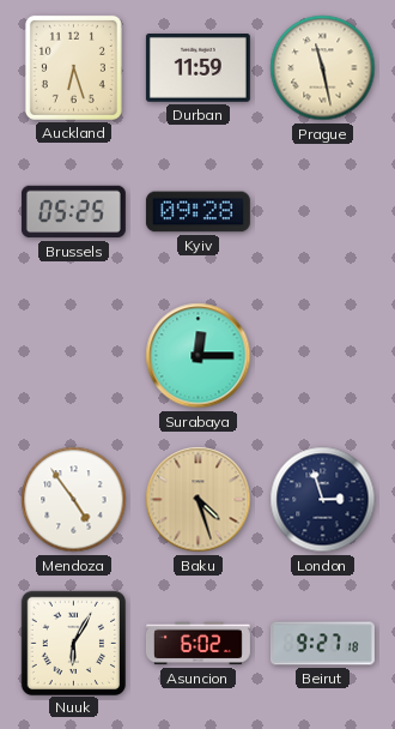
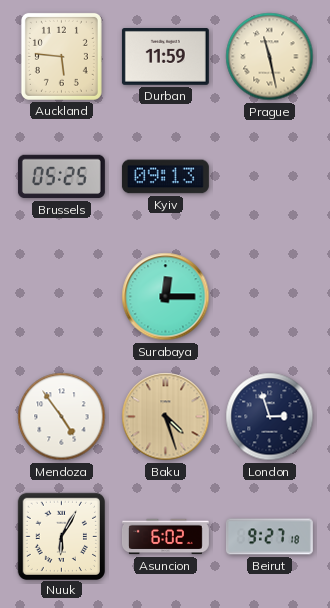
Auckland: 6:27 -> 5:46
Kyiv: 09:28 -> 09:13
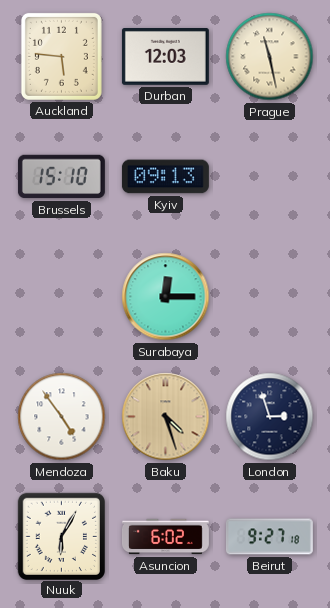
Durban: 11:59 -> 12:03
Brussels: 05:25 -> 15:10
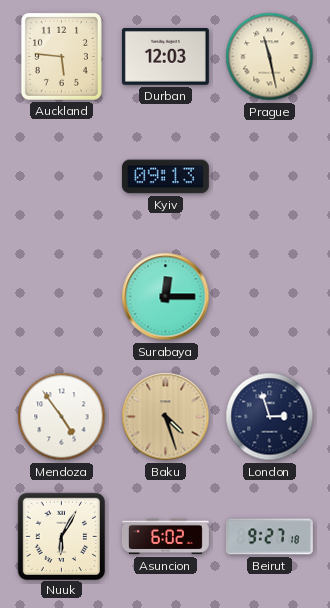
Brussels: 15:10 -> none
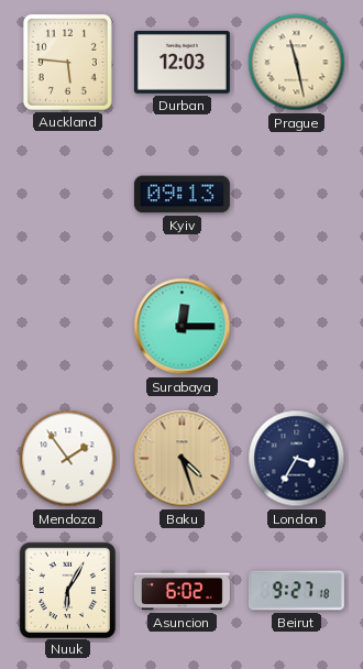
Mendoza: 4:54 -> 1:54
London: 2:57 -> 3:35
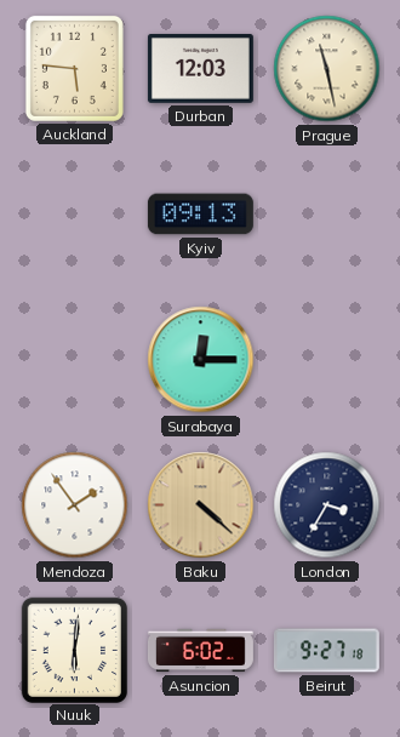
Baku: 4:27 -> 4:22
Nuuk: 6:05 -> 6:01
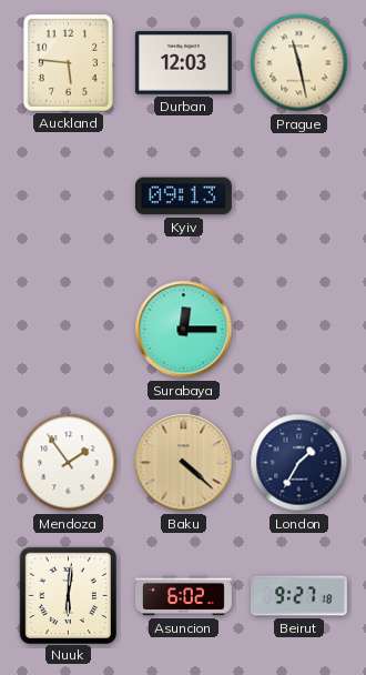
London: 3:35 -> 1:35
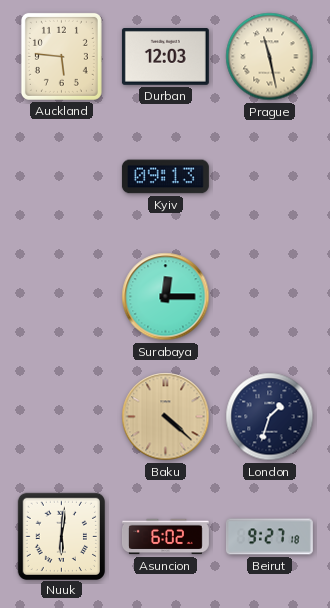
Mendoza: 1:54 -> none
London: 1:35 -> 1:33
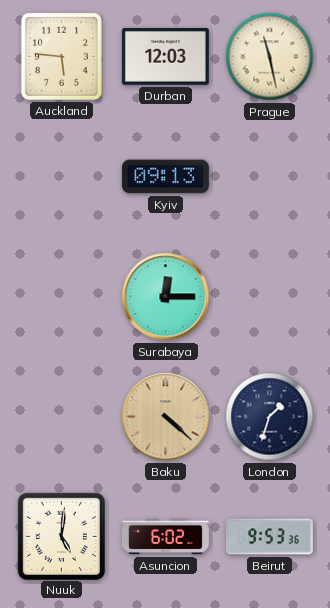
Nuuk: 6:01 -> 5:01
Beirut: 9:27 -> 9:53
